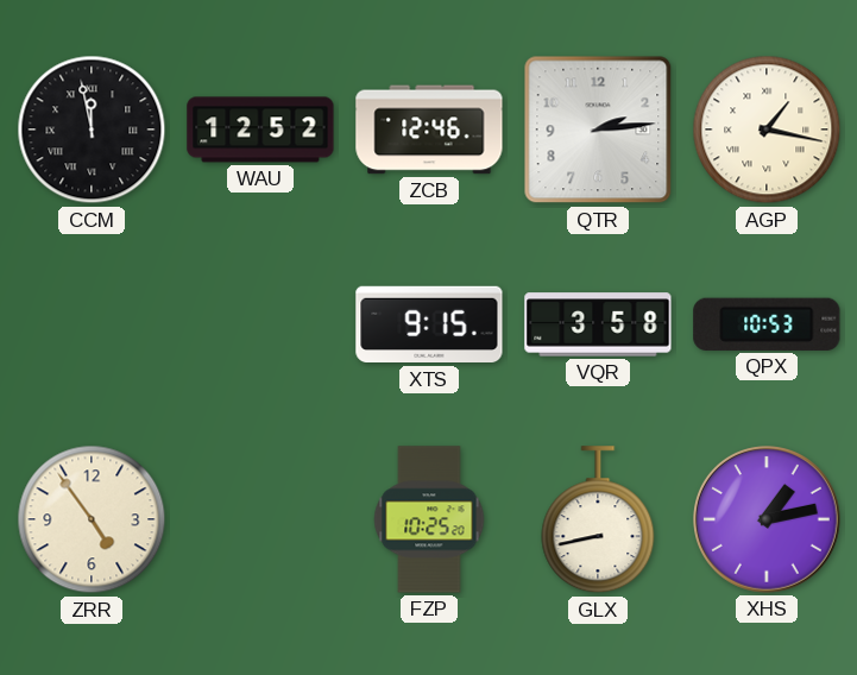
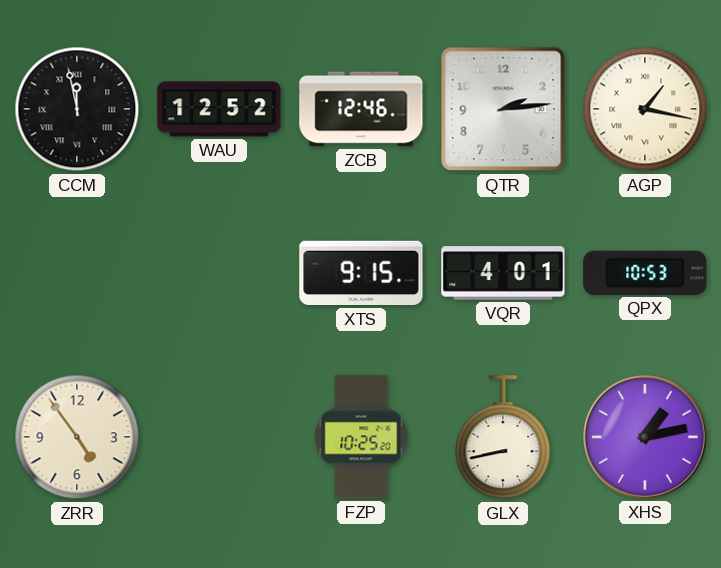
VQR: 3:58 -> 4:01
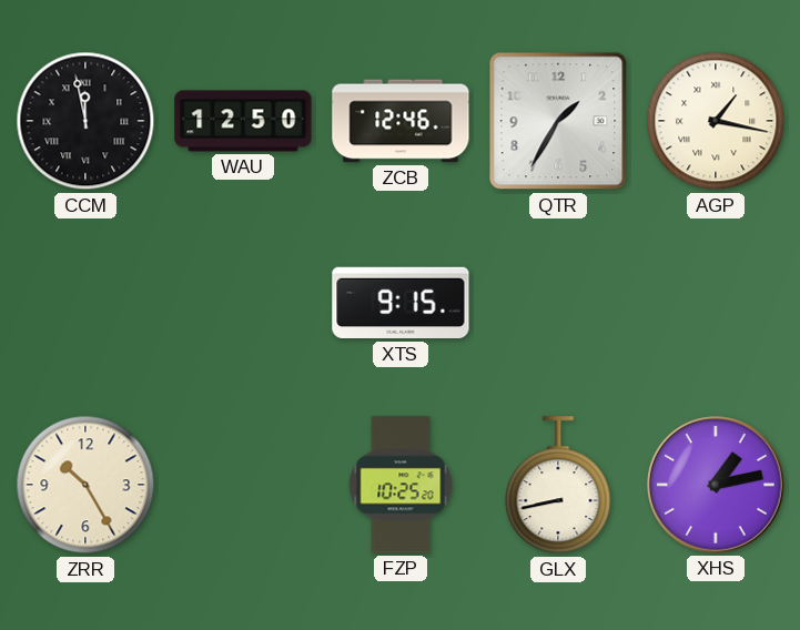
WAU: 12:52 -> 12:50
QTR: 2:14 -> 1:35
VQR: 4:01 -> none
QPX: 10:53 -> none
ZRR: 4:54 -> 10:25
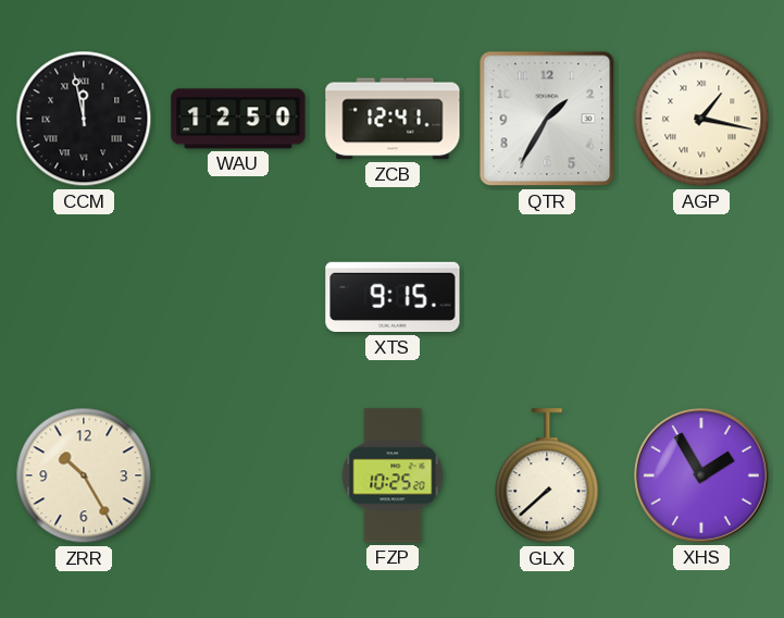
ZCB: 12:46 -> 12:41
GLX: 8:43 -> 7:38
XHS: 1:13 -> 1:55
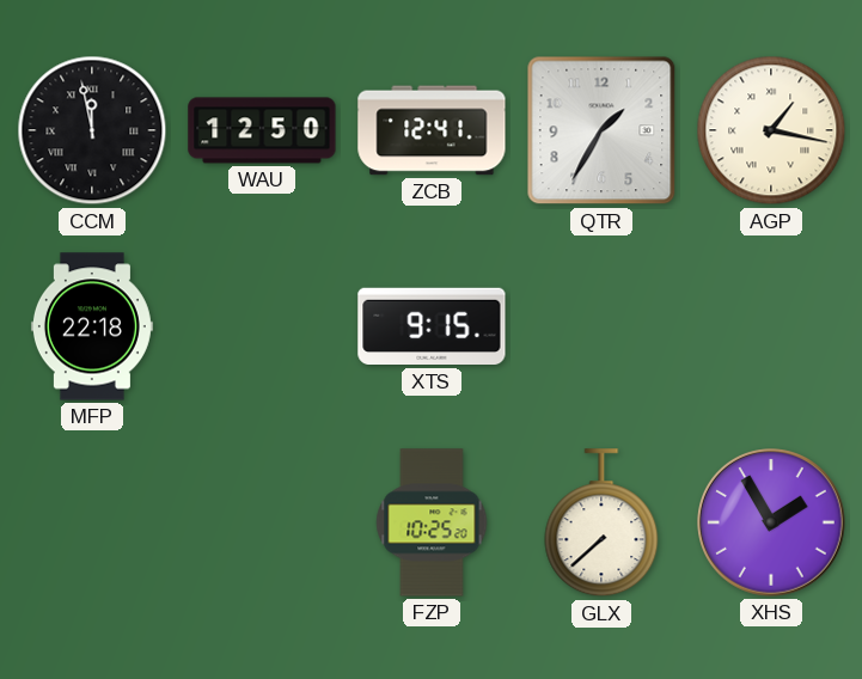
MFP: none -> 22:18
ZRR: 10:25 -> none
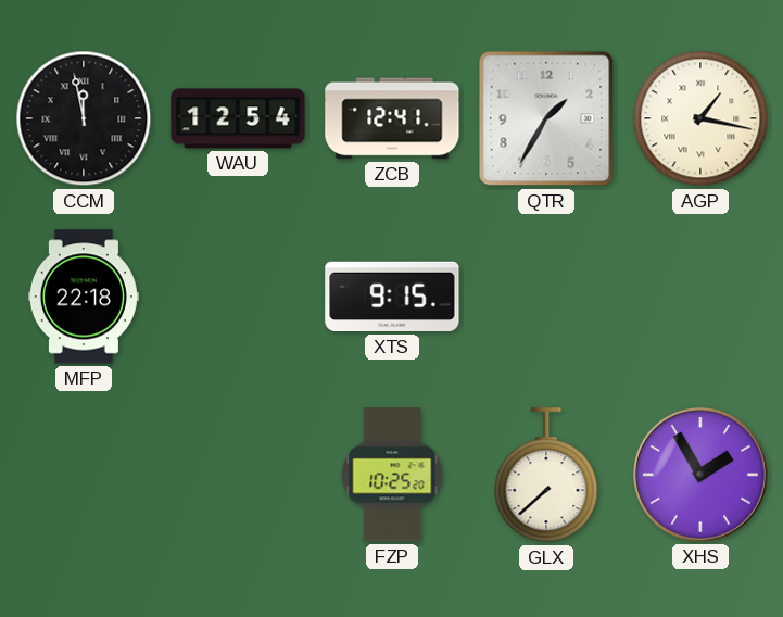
WAU: 12:50 -> 12:54
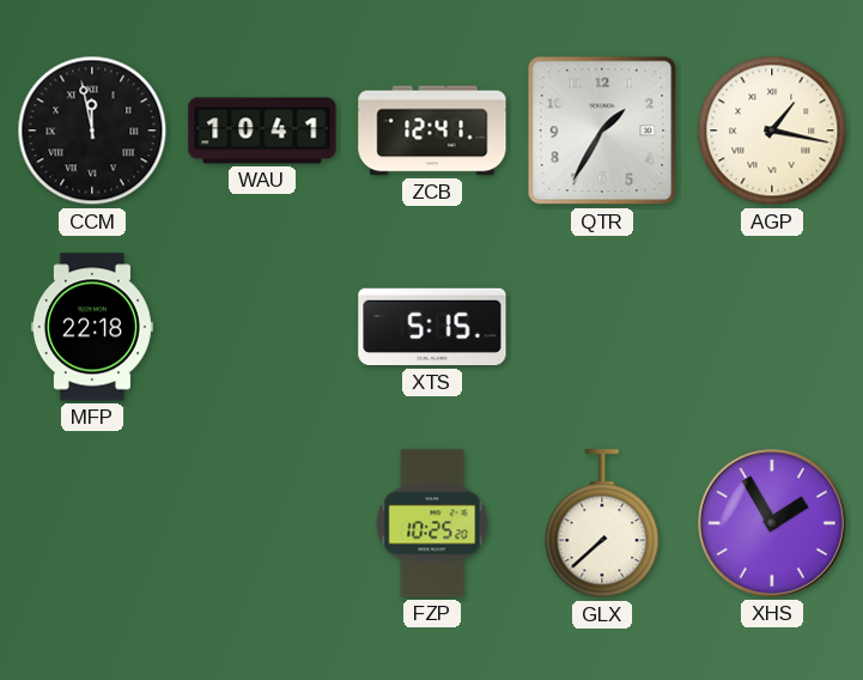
WAU: 12:54 -> 10:41
XTS: 9:15 -> 5:15
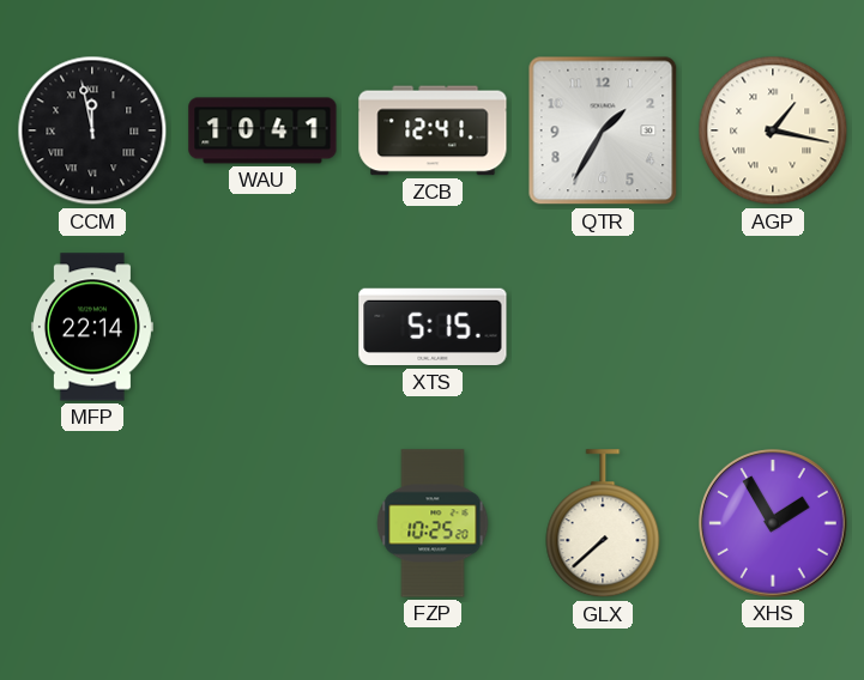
MFP: 22:18 -> 22:14
